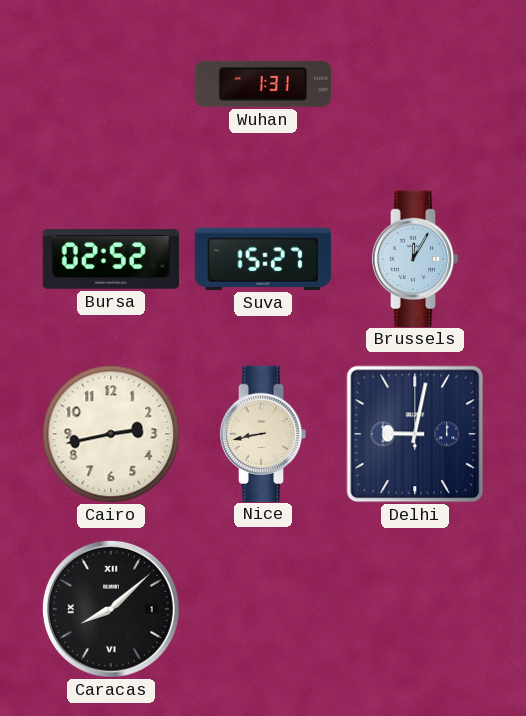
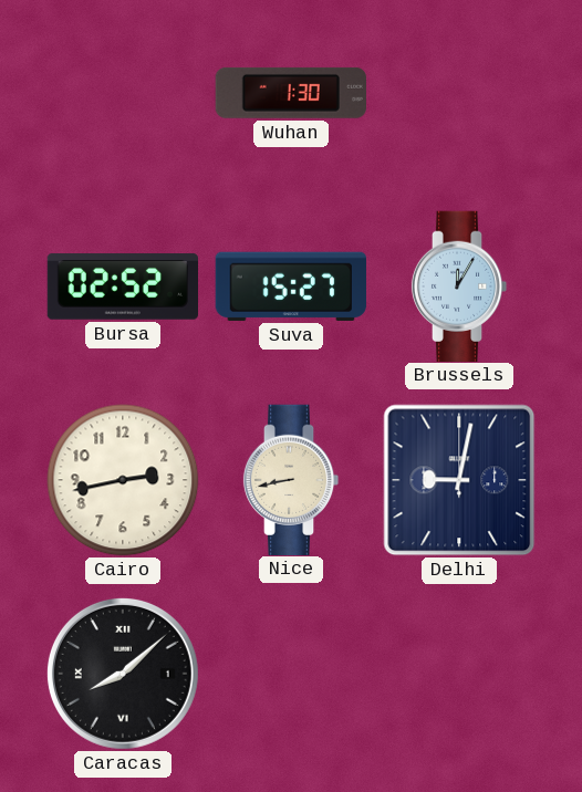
Wuhan: 1:31 -> 1:30
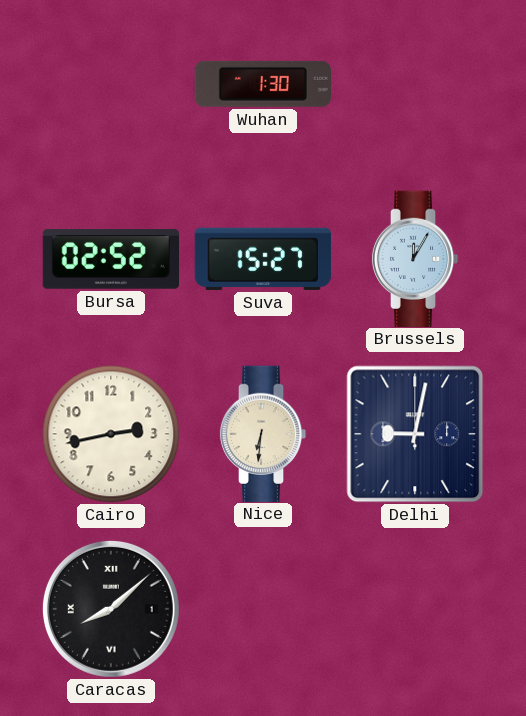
Nice: 8:43 -> 6:31
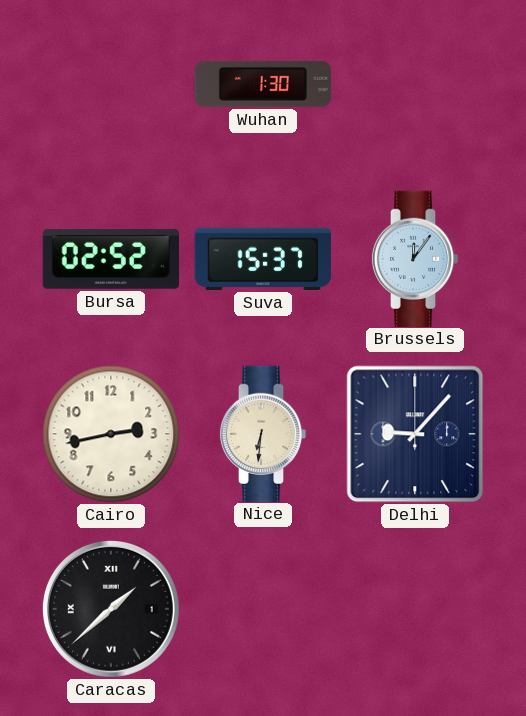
Suva: 15:27 -> 15:37
Brussels: 12:05 -> 12:06
Delhi: 9:02 -> 9:07
Caracas: 8:08 -> 1:38
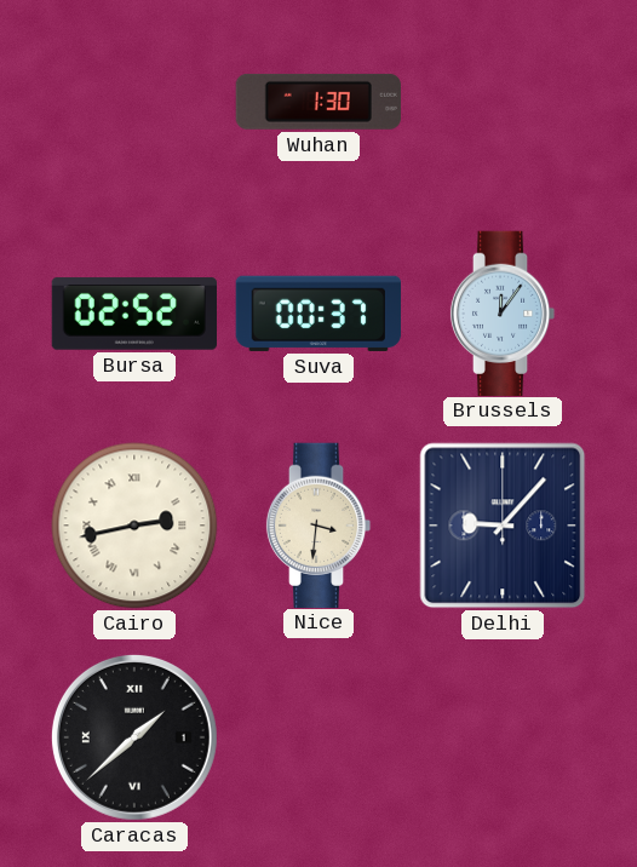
Suva: 15:37 -> 00:37
Cairo numerals: Arabic -> Roman
Nice: 6:31 -> 3:31
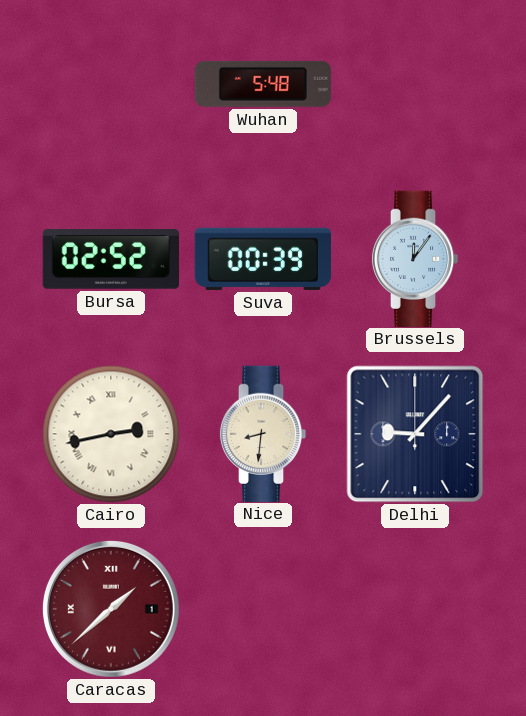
Wuhan: 1:30 -> 5:48
Suva: 00:37 -> 00:39
Nice: 3:31 -> 8:31
Caracas dial: black -> burgundy
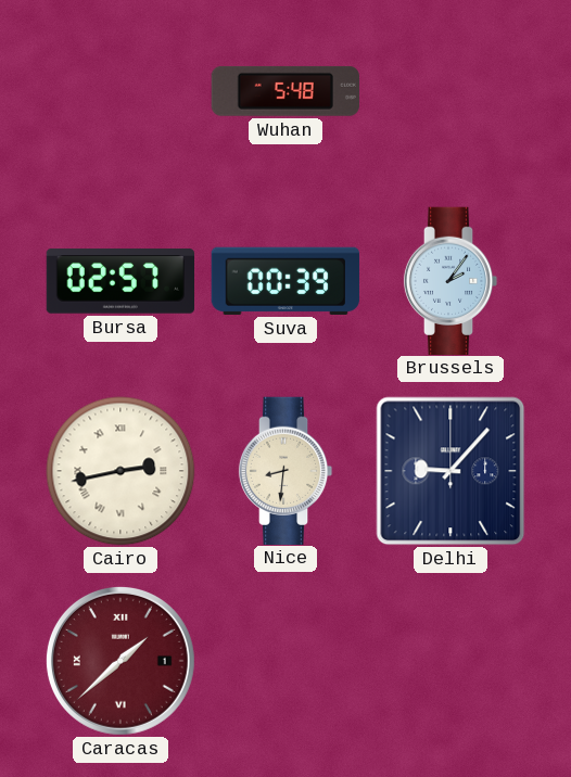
Bursa: 02:52 -> 02:57
Brussels: 12:06 -> 2:06
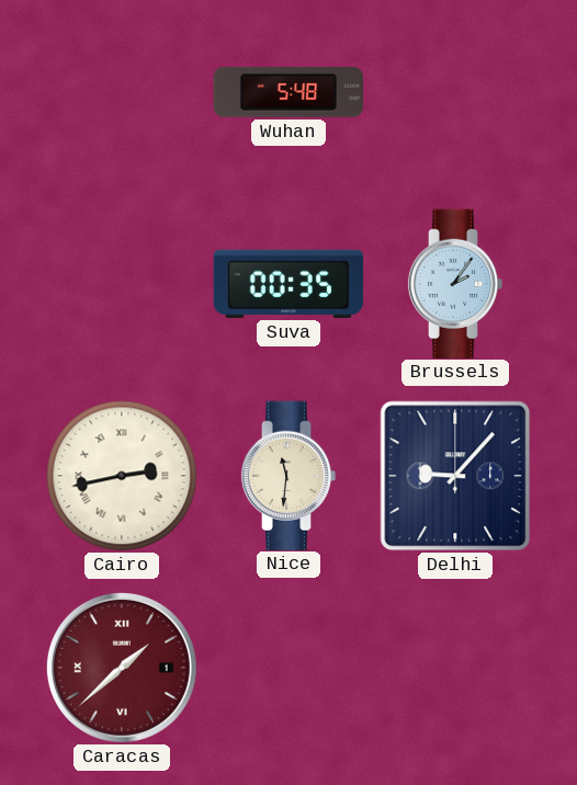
Bursa: 02:57 -> none
Suva: 00:39 -> 00:35
Nice: 8:31 -> 11:31
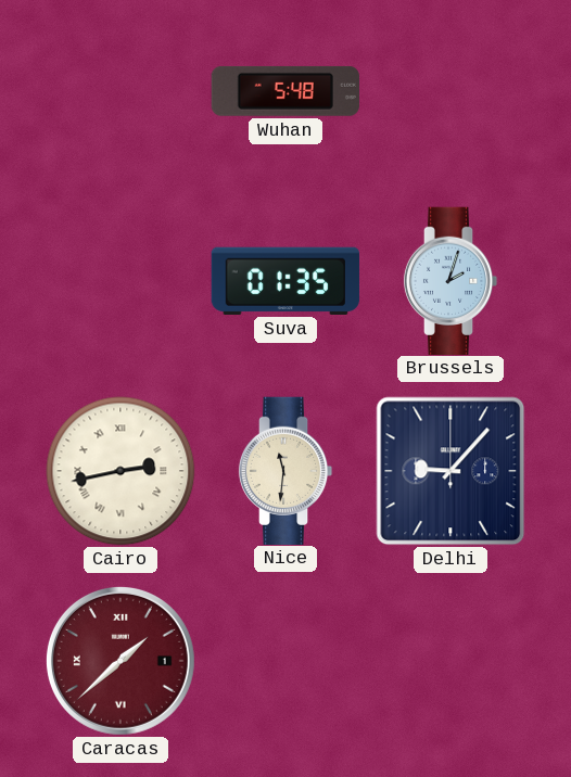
Suva: 00:35 -> 01:35
Brussels: 2:06 -> 2:03
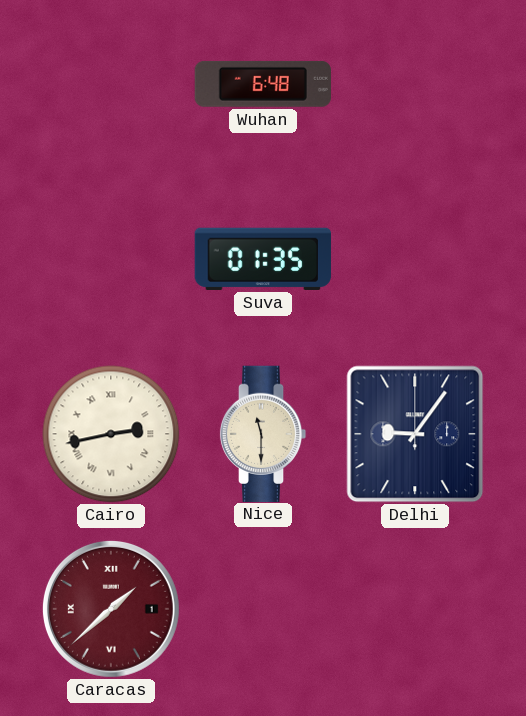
Wuhan: 5:48 -> 6:48
Brussels: 2:03 -> none
Nice: 11:31 -> 11:30
Delhi: 9:07 -> 9:06
